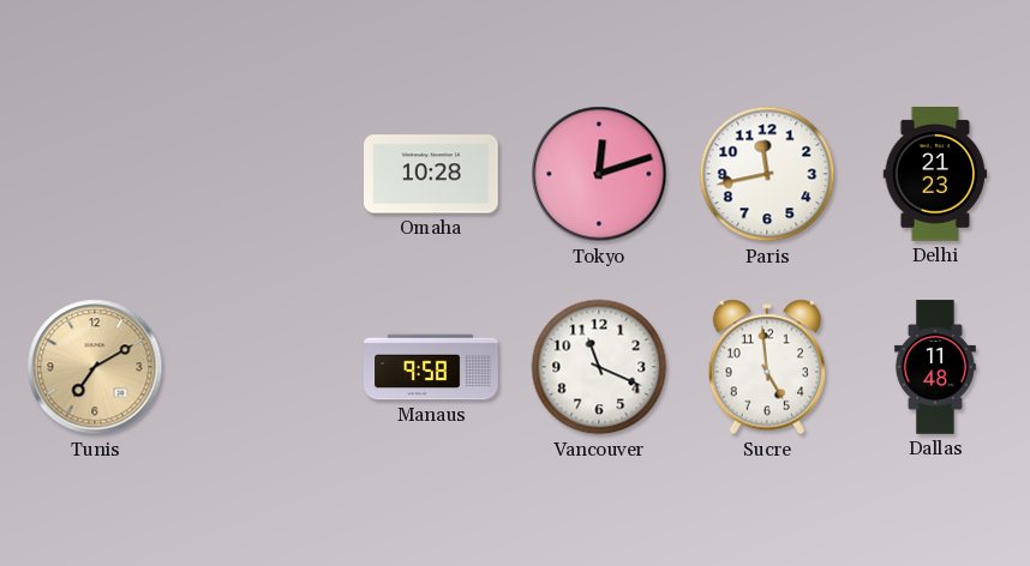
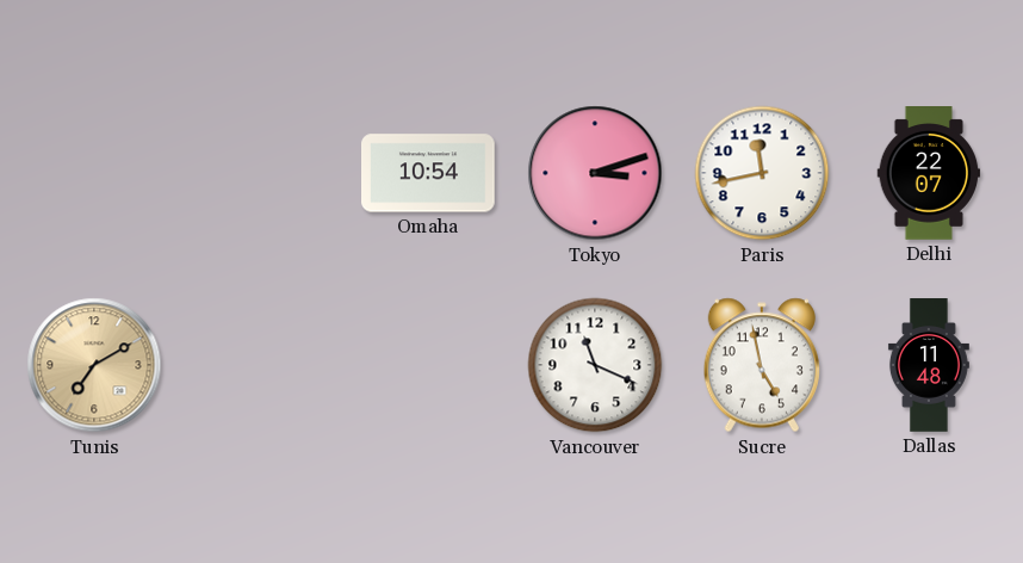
Omaha: 10:28 -> 10:54
Tokyo: 12:12 -> 3:12
Delhi: 21:23 -> 22:07
Manaus: 9:58 -> none
Sucre: 4:59 -> 4:58
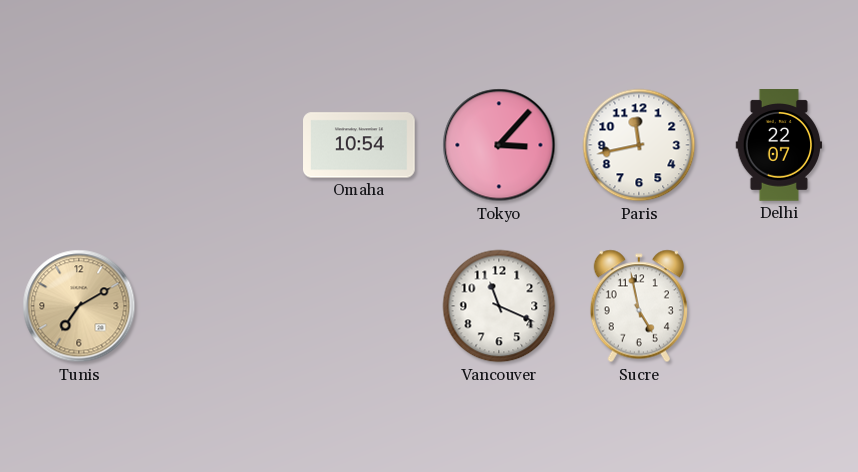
Tokyo: 3:12 -> 3:07
Dallas: 11:48 -> none
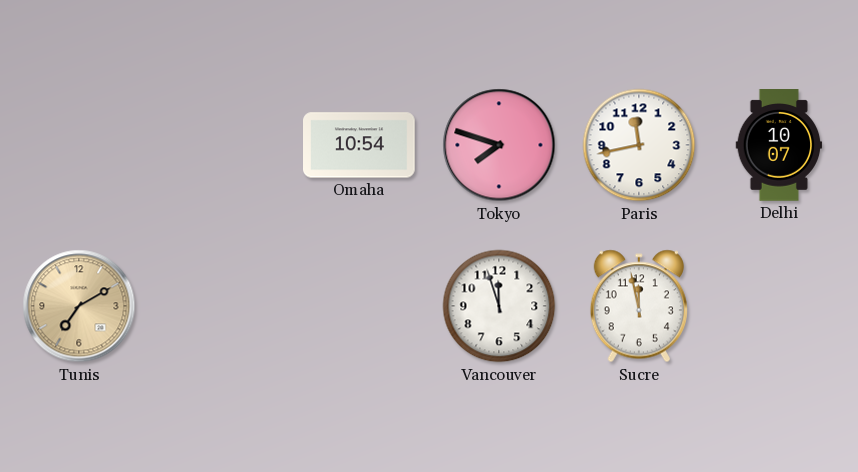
Tokyo: 3:07 -> 7:48
Delhi: 22:07 -> 10:07
Vancouver: 11:19 -> 11:57
Sucre: 4:58 -> 11:58
